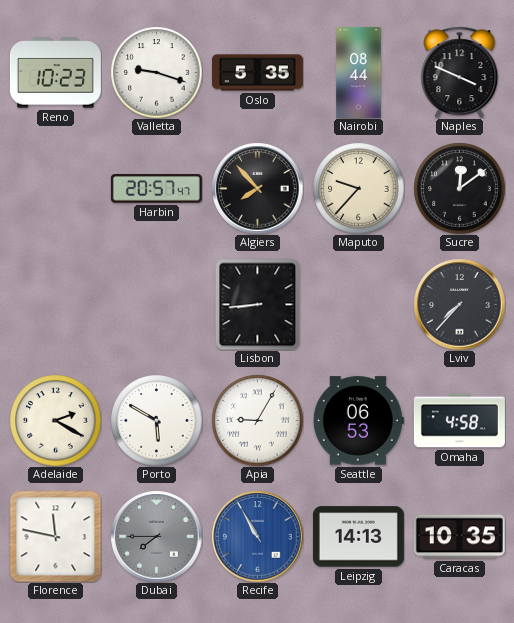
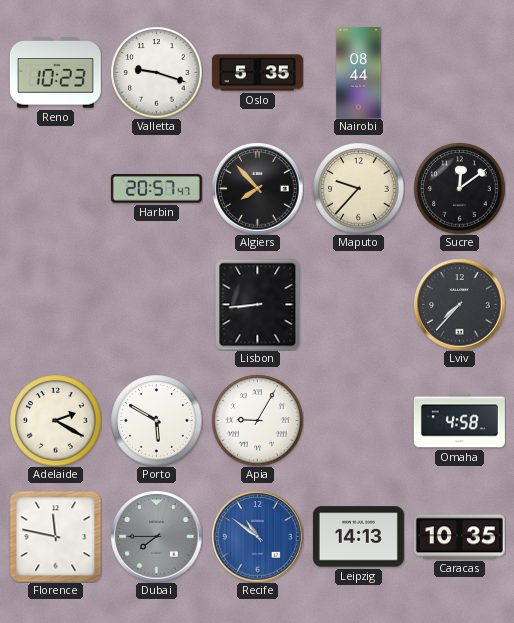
Naples: 3:49 -> none
Seattle: 06:53 -> none
Recife: 10:55 -> 10:51
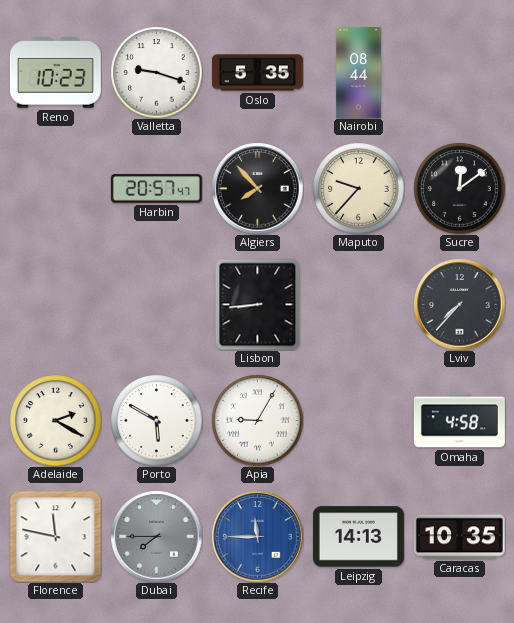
Recife: 10:51 -> 11:45
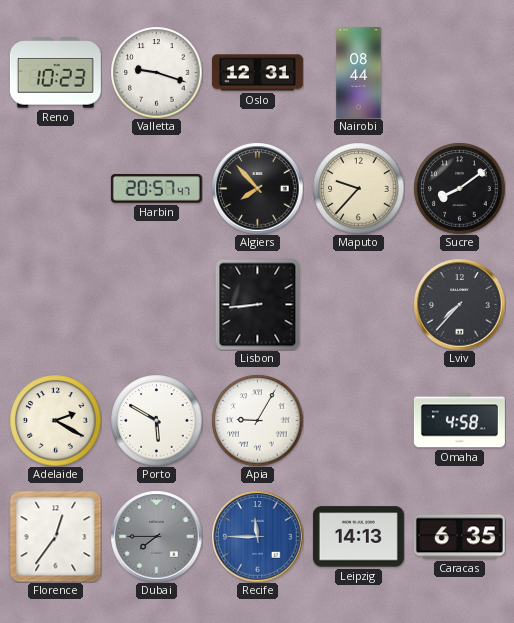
Oslo: 5:35 -> 12:31
Sucre: 12:09 -> 8:09
Florence: 11:47 -> 12:36
Caracas: 10:35 -> 6:35
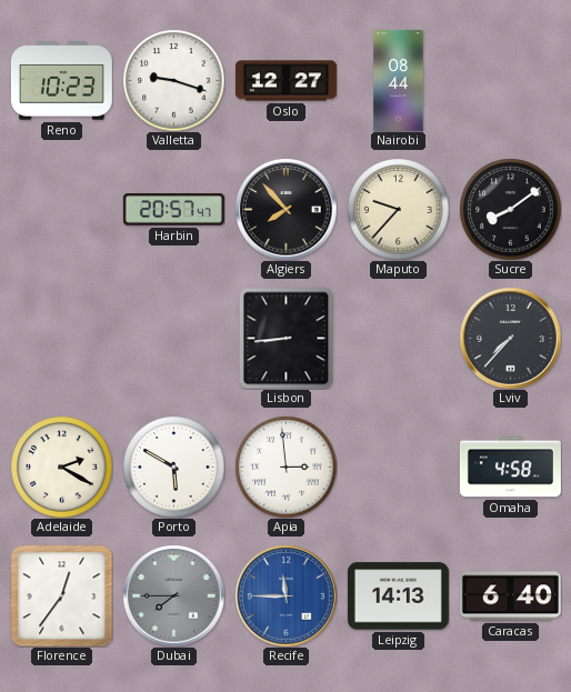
Oslo: 12:31 -> 12:27
Apia: 9:05 -> 2:59
Caracas: 6:35 -> 6:40
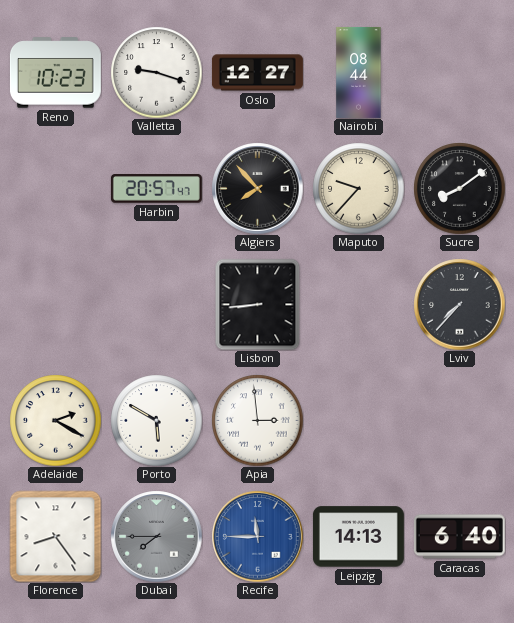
Omaha: 4:58 -> none
Florence: 12:36 -> 8:24
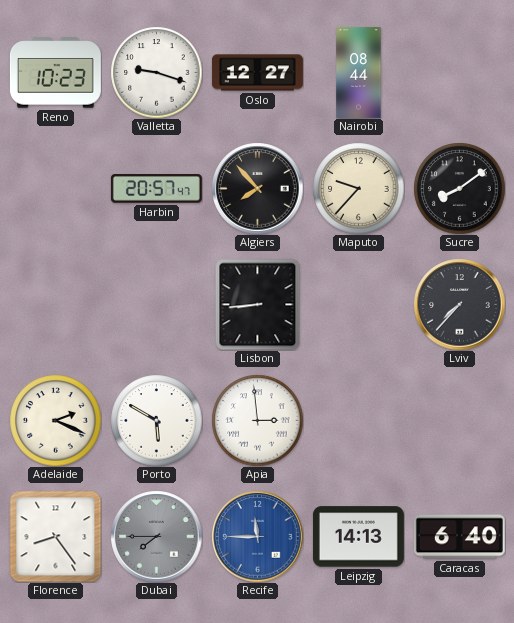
Adelaide: 2:20 -> 2:19
